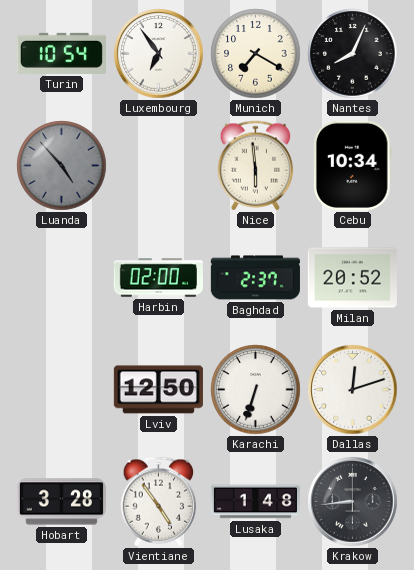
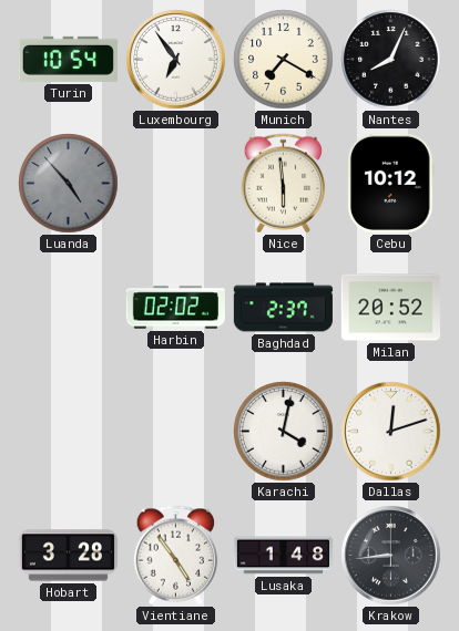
Cebu: 10:34 -> 10:12
Harbin: 02:00 -> 02:02
Lviv: 12:50 -> none
Karachi: 6:33 -> 4:02
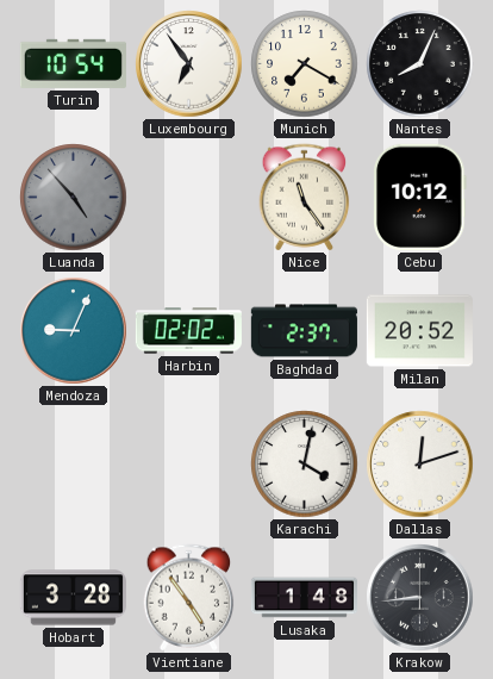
Nice: 5:59 -> 11:24
Mendoza: none -> 9:04
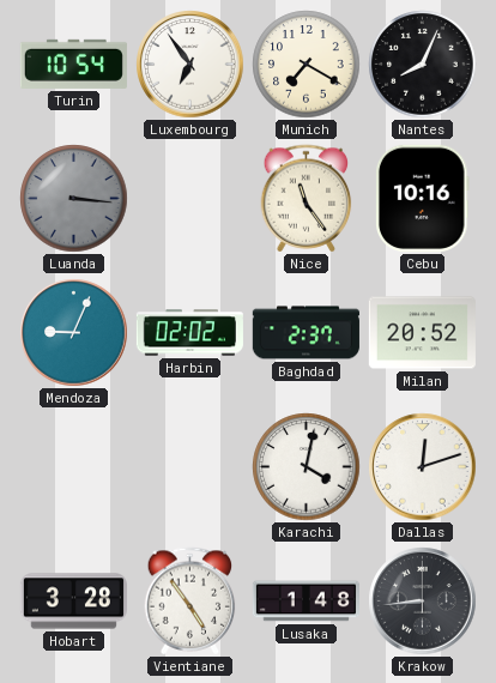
Luanda: 4:53 -> 3:16
Cebu: 10:12 -> 10:16
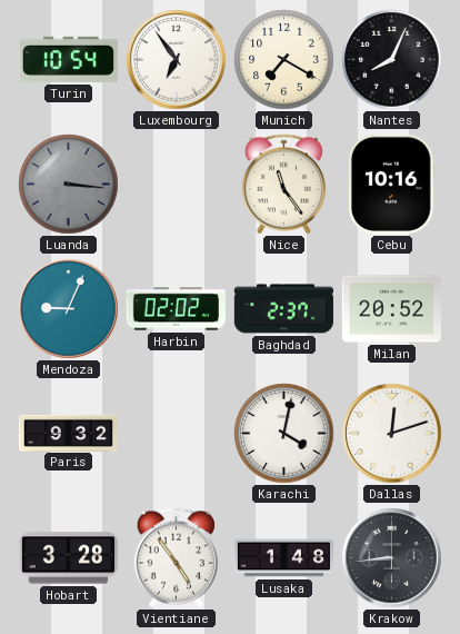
Paris: none -> 9:32
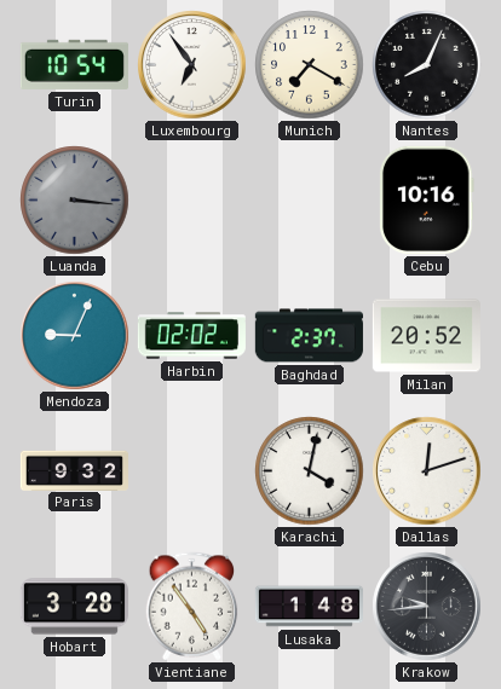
Nice: 11:24 -> none
Krakow: 8:44 -> 9:44
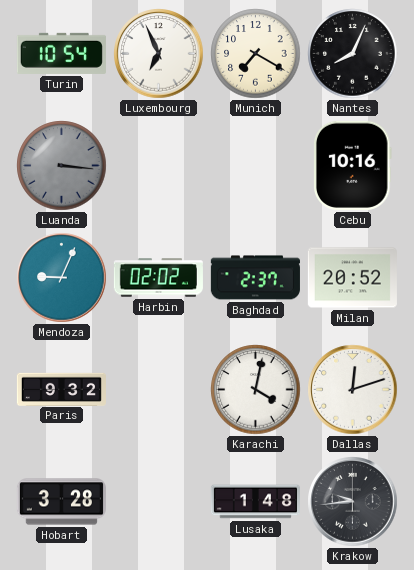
Luxembourg: 6:54 -> 6:56
Vientiane: 4:54 -> none
